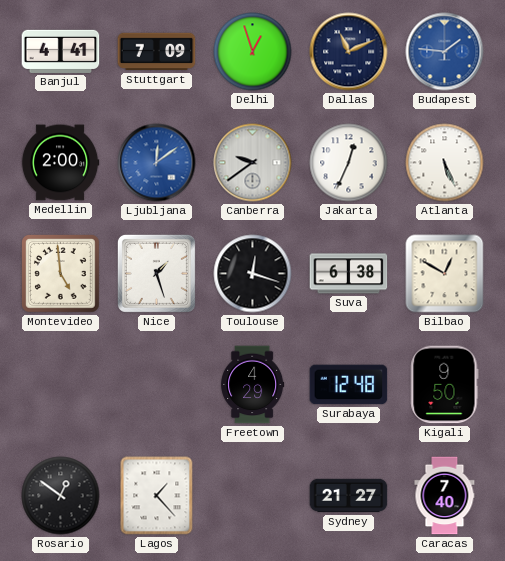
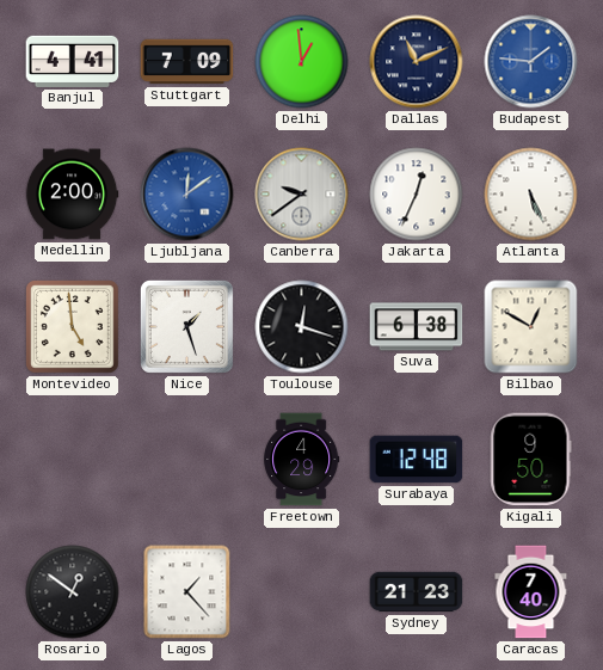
Delhi: 12:57 -> 12:59
Sydney: 21:27 -> 21:23
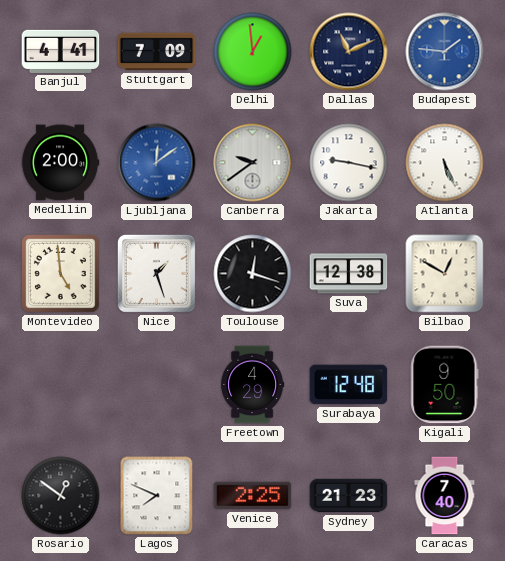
Jakarta: 12:34 -> 9:17
Suva: 6:38 -> 12:38
Lagos: 1:23 -> 7:49
Venice: none -> 2:25
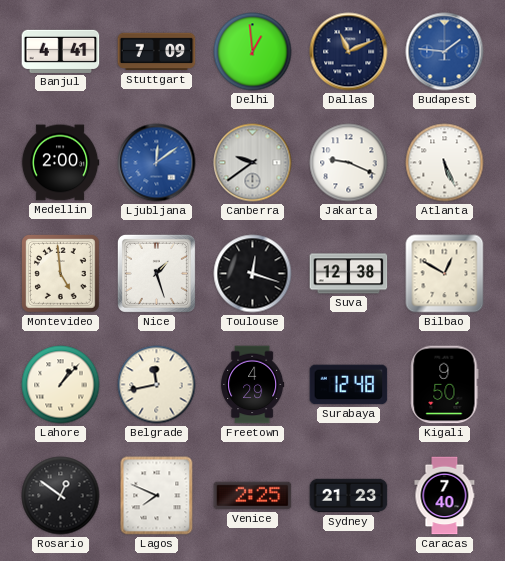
Jakarta: 9:17 -> 9:19
Lahore: none -> 1:07
Belgrade: none -> 11:43
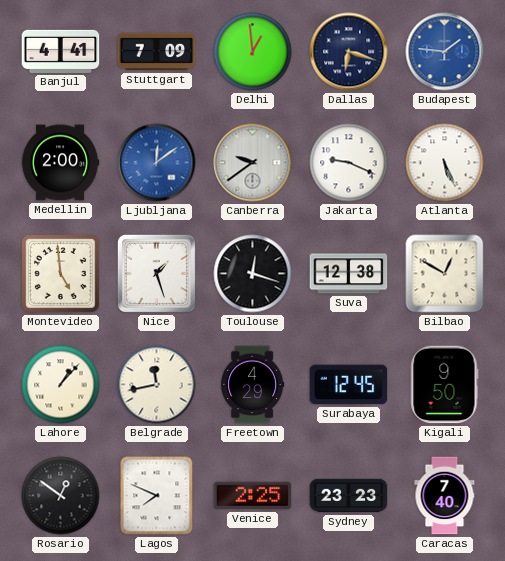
Dallas: 11:11 -> 6:18
Surabaya: 12:48 -> 12:45
Sydney: 21:23 -> 23:23
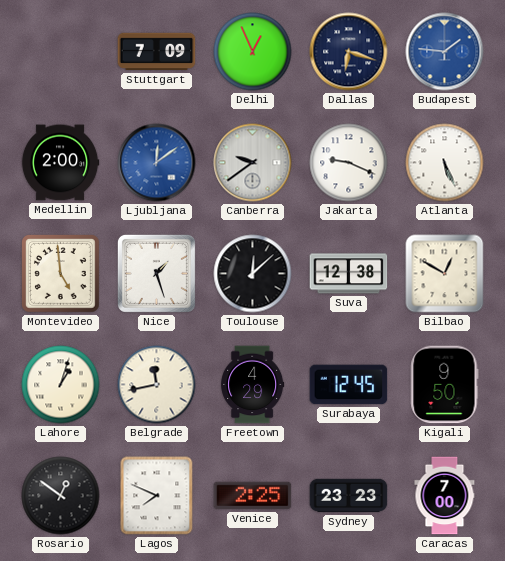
Banjul: 4:41 -> none
Delhi: 12:59 -> 12:56
Toulouse: 12:18 -> 12:08
Lahore: 1:07 -> 1:03
Caracas: 7:40 -> 7:00
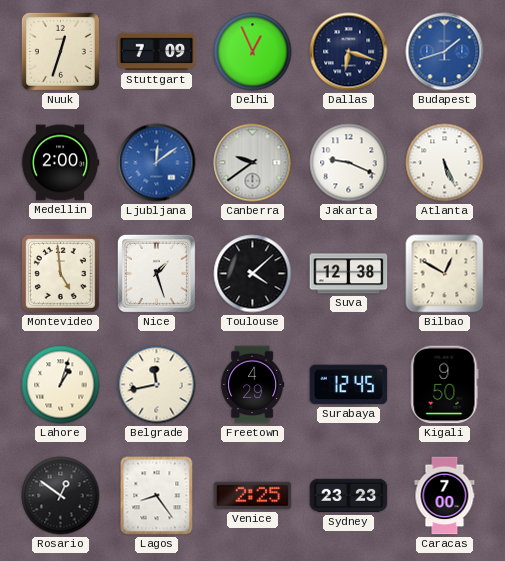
Nuuk: none -> 12:33
Budapest: 1:46 -> 1:42
Toulouse: 12:08 -> 4:08
Lagos: 7:49 -> 8:24
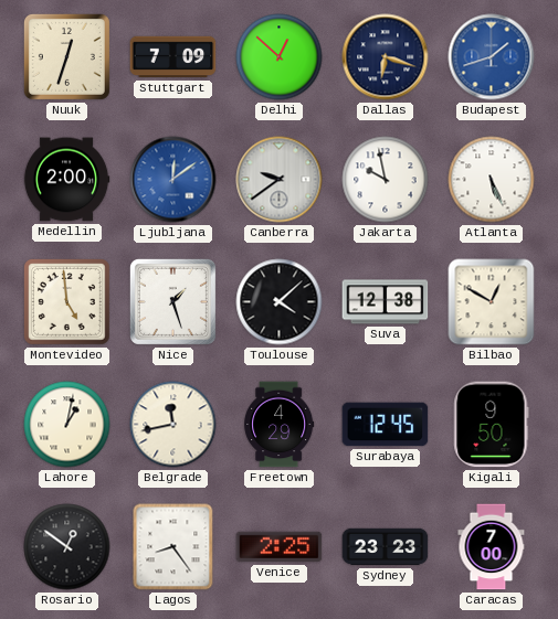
Delhi: 12:56 -> 12:52
Jakarta: 9:19 -> 9:58
Lahore: 1:03 -> 1:02
